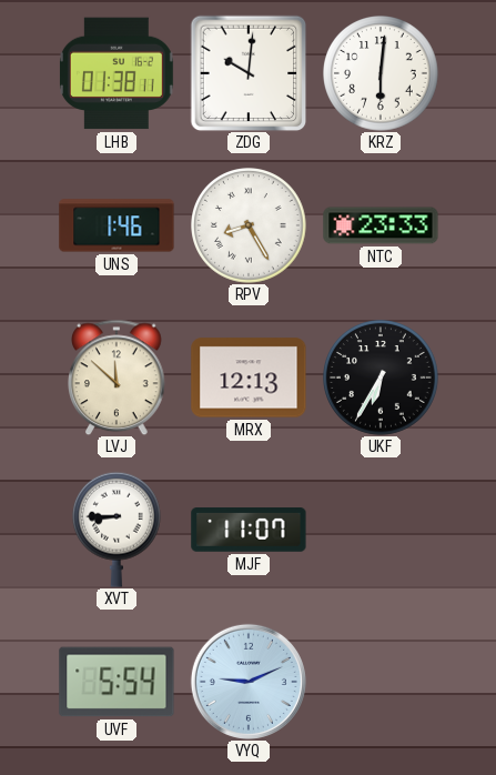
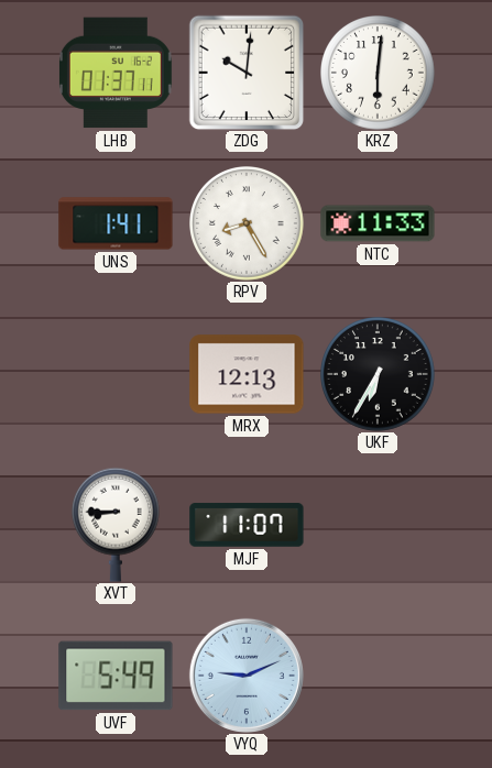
LHB: 01:38 -> 01:37
UNS: 1:46 -> 1:41
NTC: 23:33 -> 11:33
LVJ: 11:52 -> none
UVF: 5:54 -> 5:49
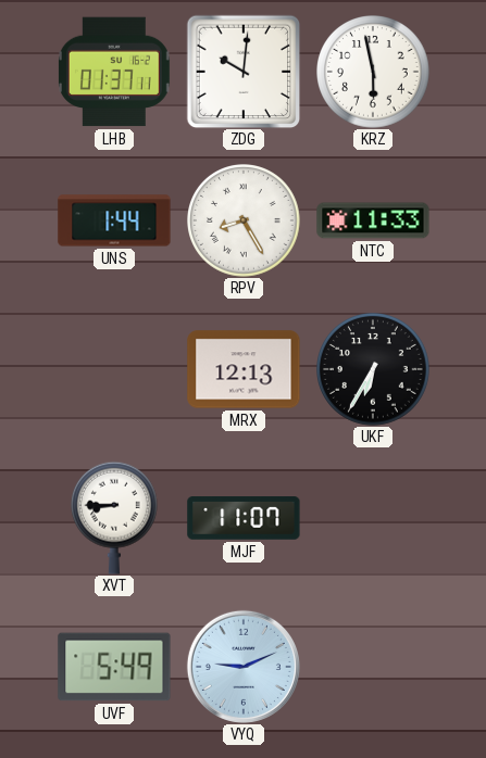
KRZ: 6:01 -> 5:58
UNS: 1:41 -> 1:44
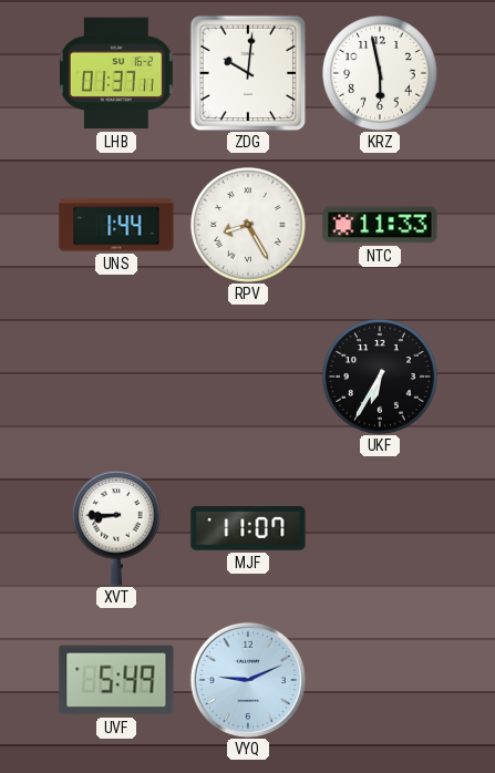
MRX: 12:13 -> none
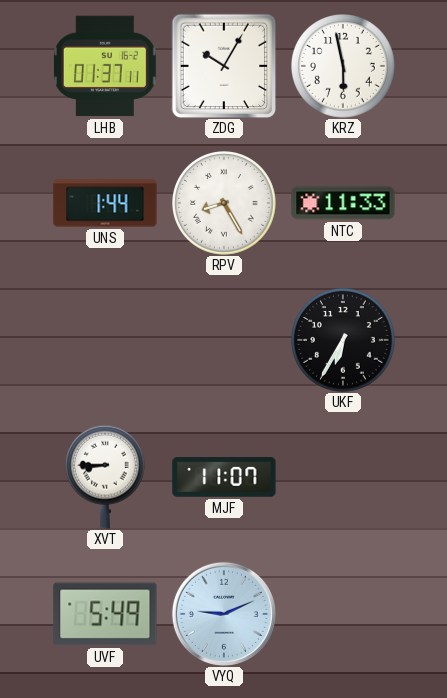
ZDG: 10:01 -> 10:05
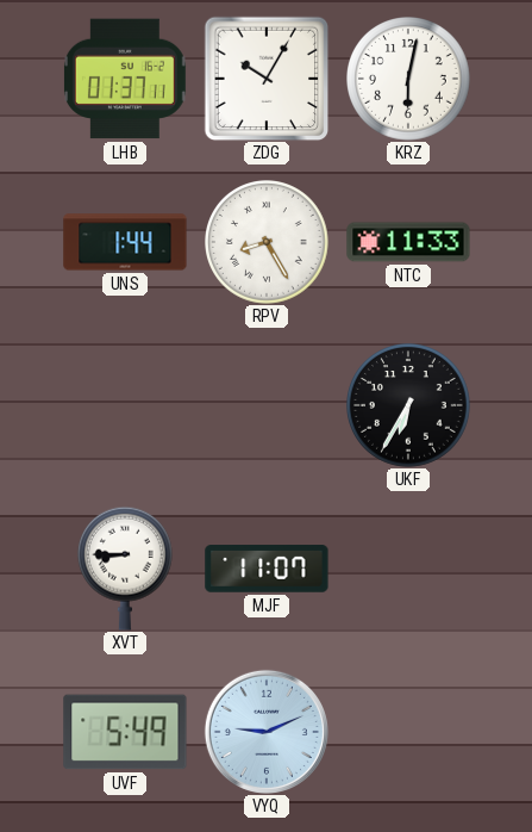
KRZ: 5:58 -> 6:02
